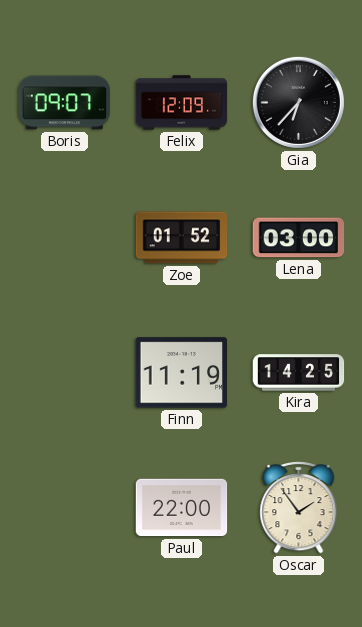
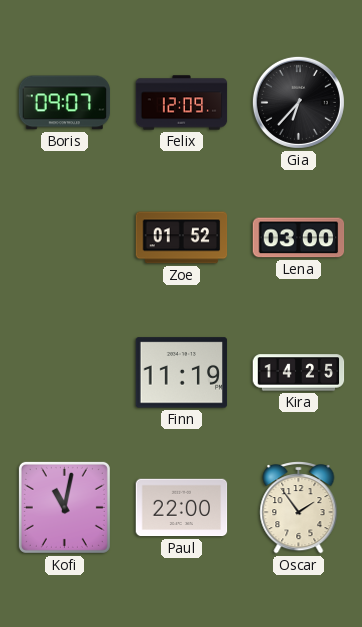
Kofi: none -> 11:02
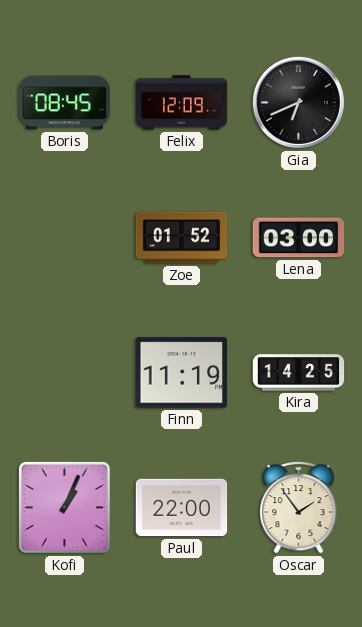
Boris: 09:07 -> 08:45
Gia: 6:37 -> 6:41
Kofi: 11:02 -> 1:04
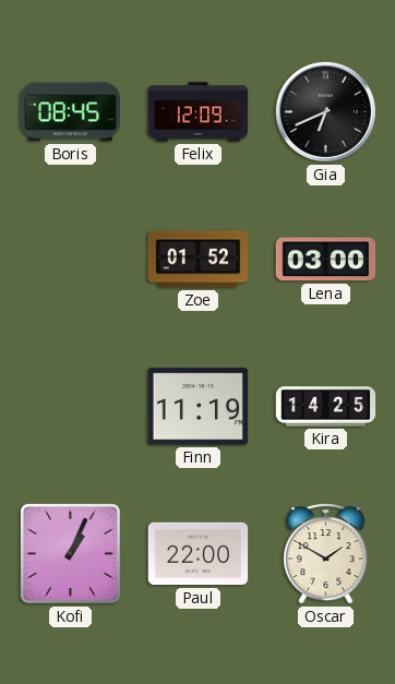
Oscar: 1:54 -> 1:50
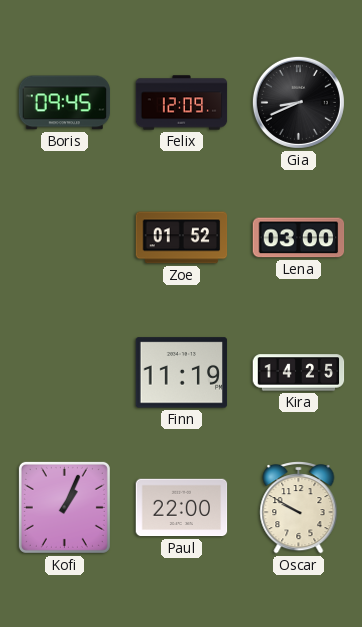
Boris: 08:45 -> 09:45
Gia: 6:41 -> 8:41
Oscar: 1:50 -> 9:50
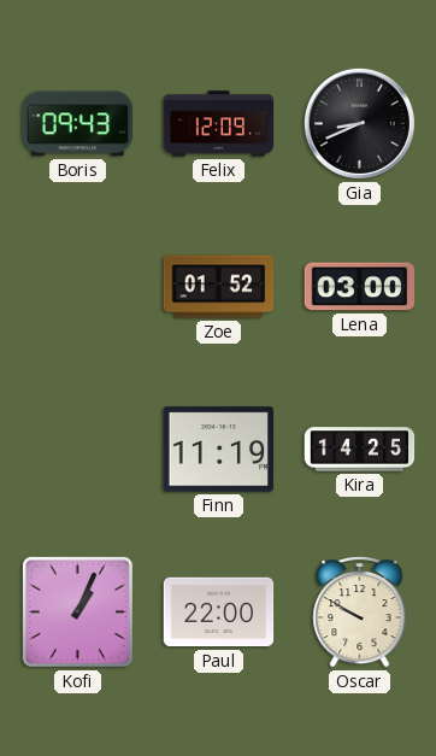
Boris: 09:45 -> 09:43
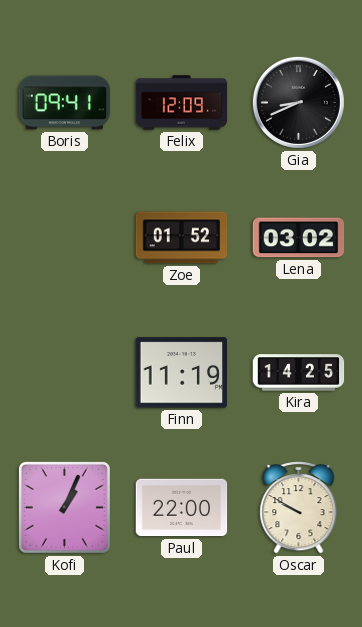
Boris: 09:43 -> 09:41
Lena: 03:00 -> 03:02
